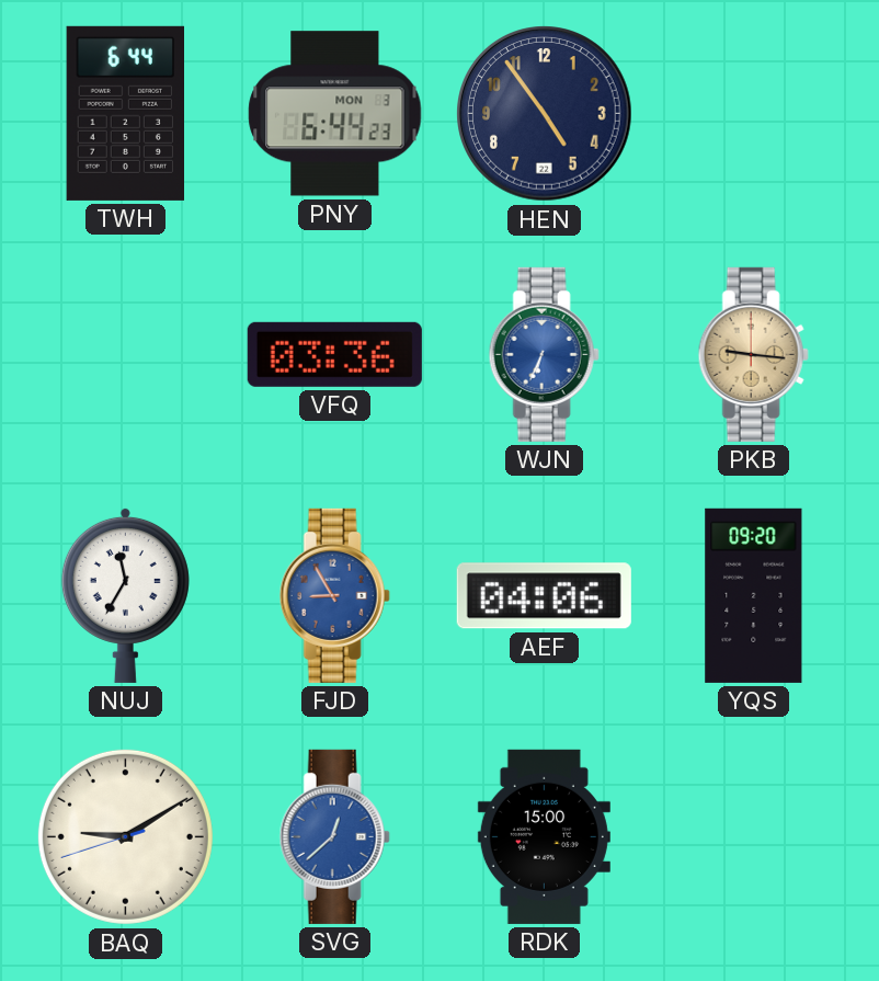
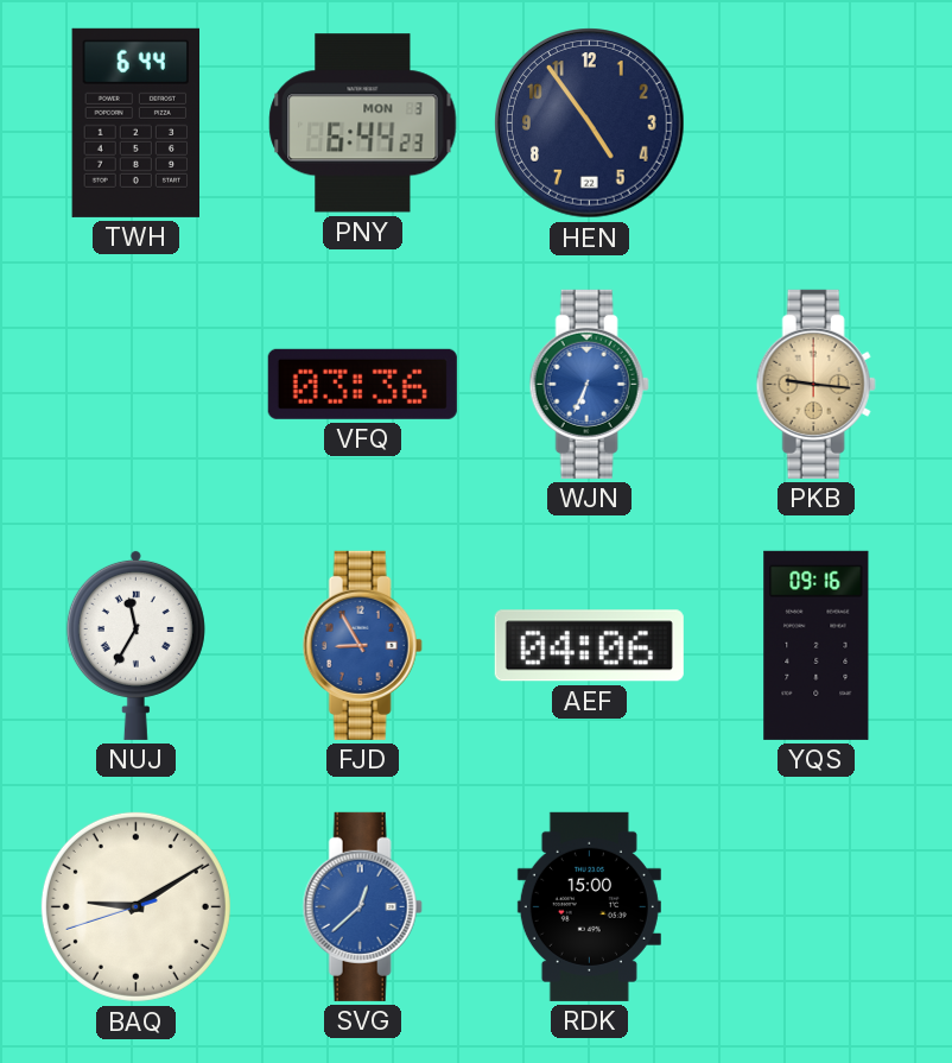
YQS: 09:20 -> 09:16
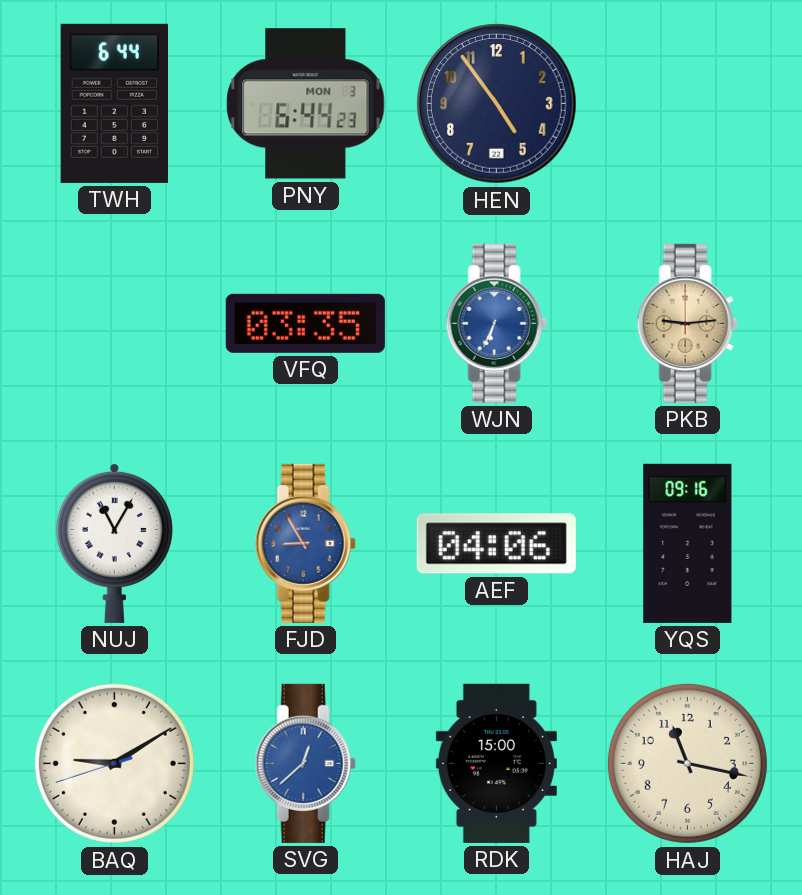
VFQ: 03:36 -> 03:35
PKB: 9:16 -> 9:14
NUJ: 11:35 -> 11:05
HAJ: none -> 11:17
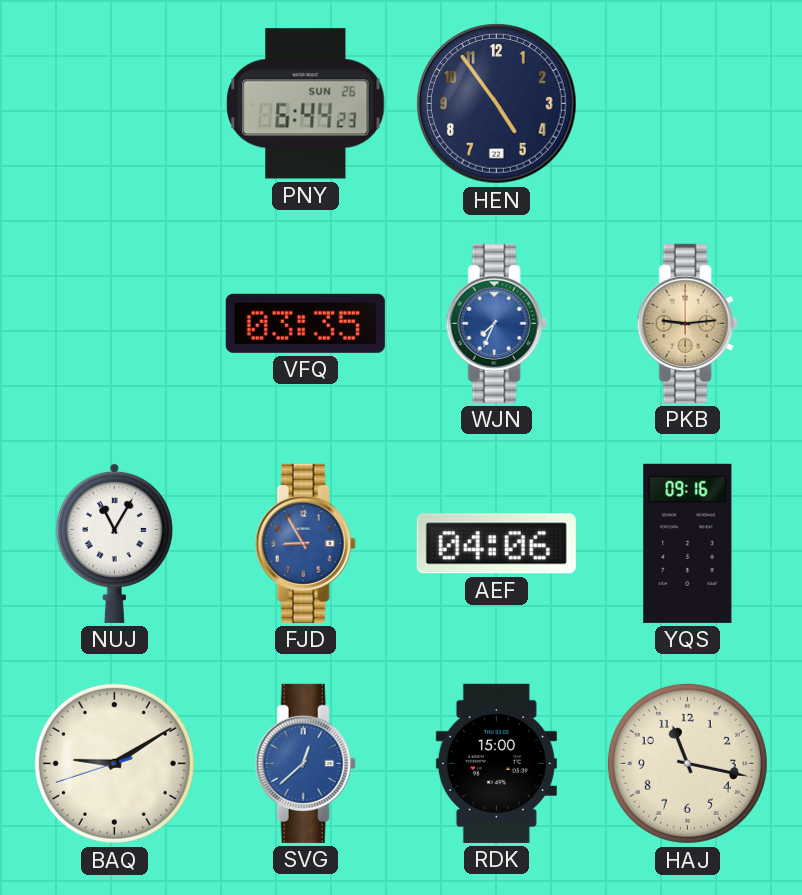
TWH: 6:44 -> none
PNY date: MON 3 -> SUN 26
WJN: 6:34 -> 7:34
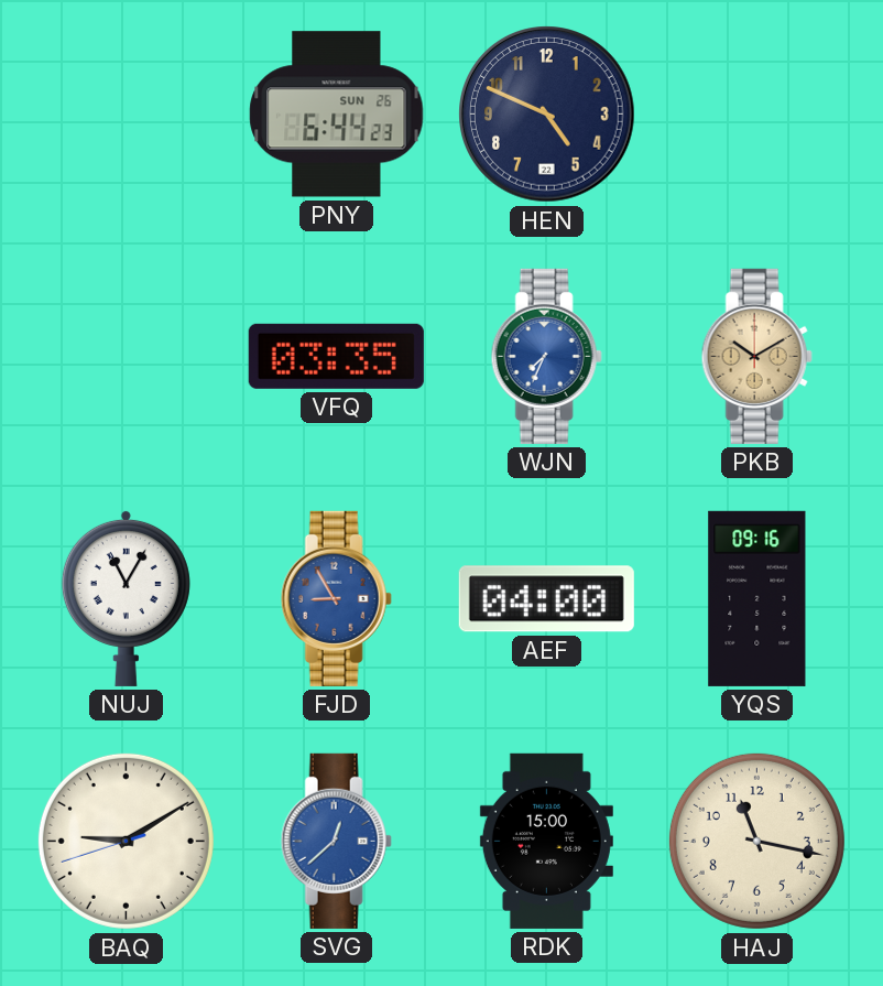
HEN: 4:54 -> 4:49
PKB: 9:14 -> 10:10
AEF: 04:06 -> 04:00
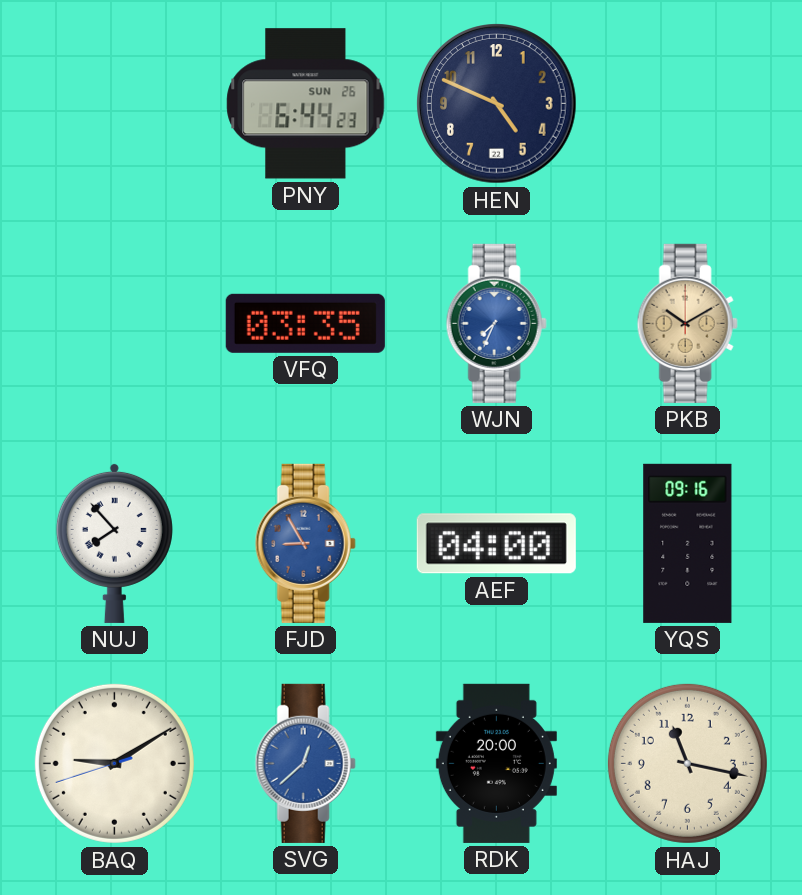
NUJ: 11:05 -> 7:53
RDK: 15:00 -> 20:00
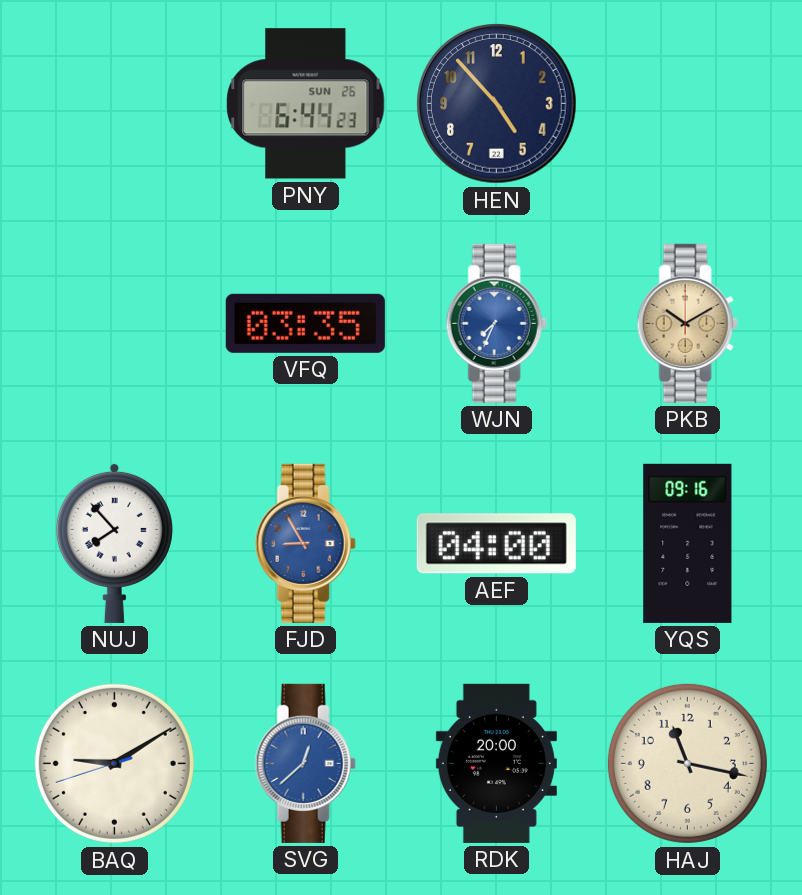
HEN: 4:49 -> 4:53
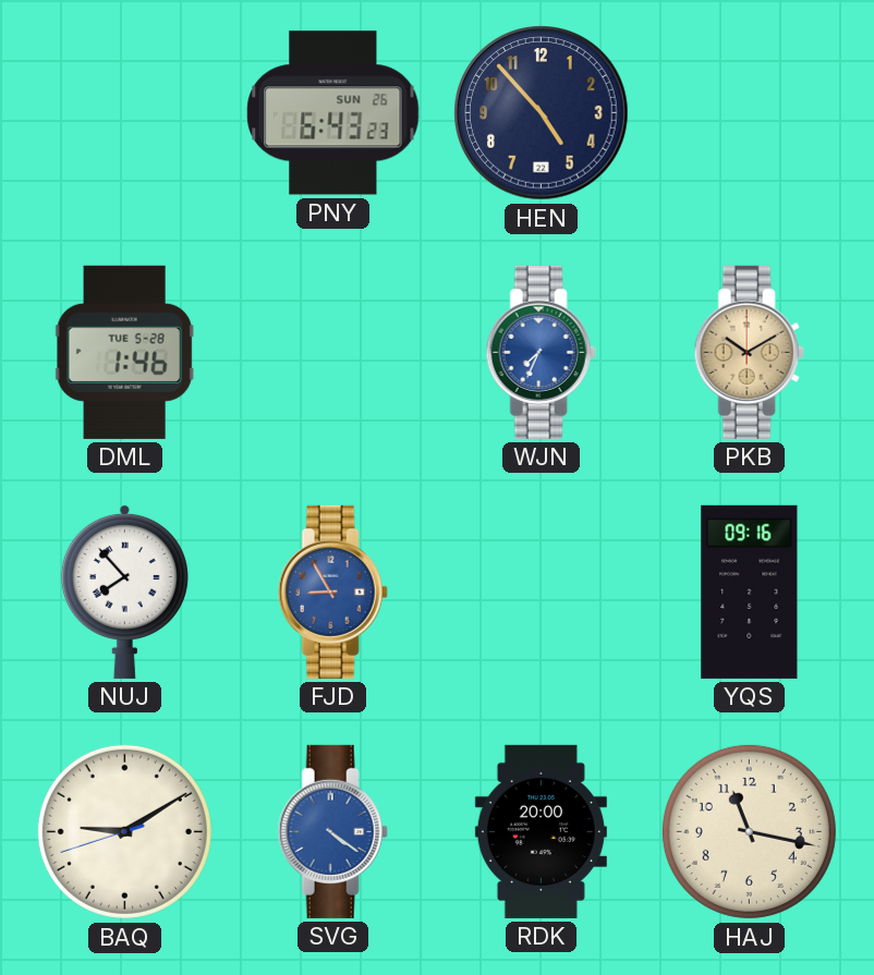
PNY: 6:44 -> 6:43
DML: none -> 1:46
VFQ: 03:35 -> none
AEF: 04:00 -> none
SVG: 12:38 -> 4:21
